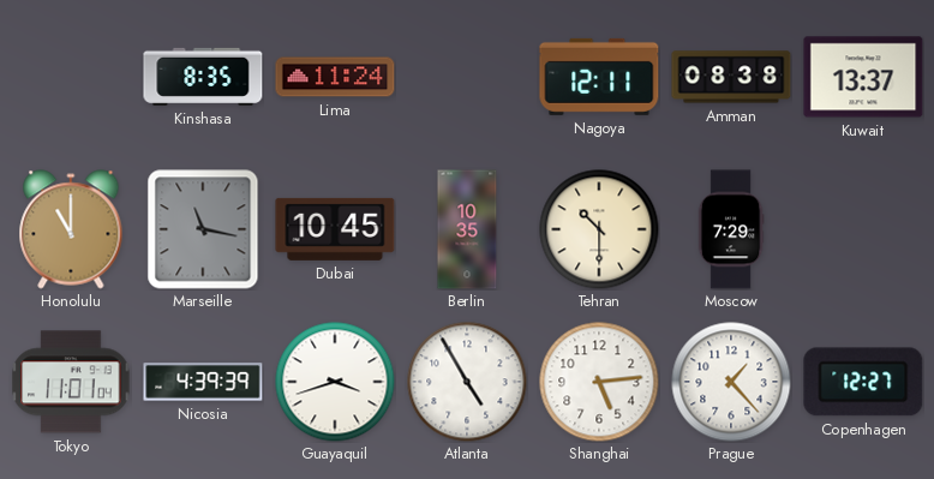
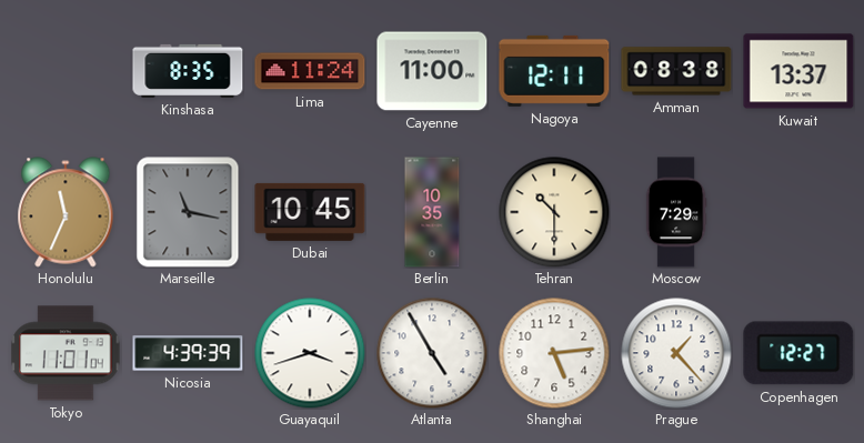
Cayenne: none -> 11:00
Honolulu: 11:00 -> 11:34
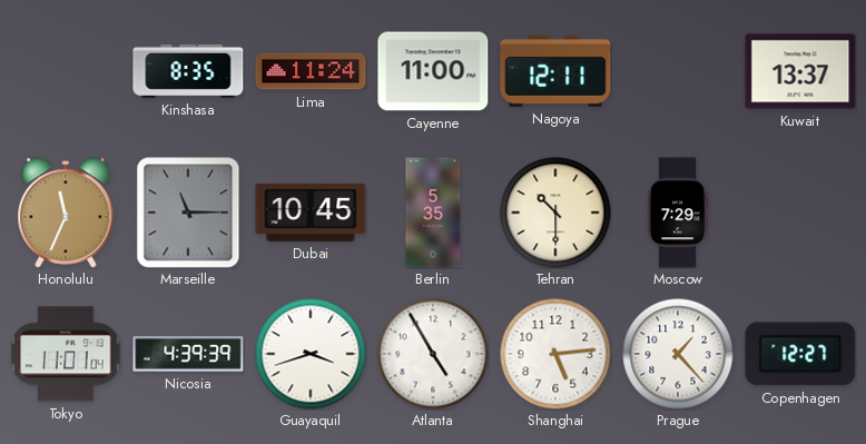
Amman: 08:38 -> none
Marseille: 11:17 -> 11:15
Berlin: 10:35 -> 5:35
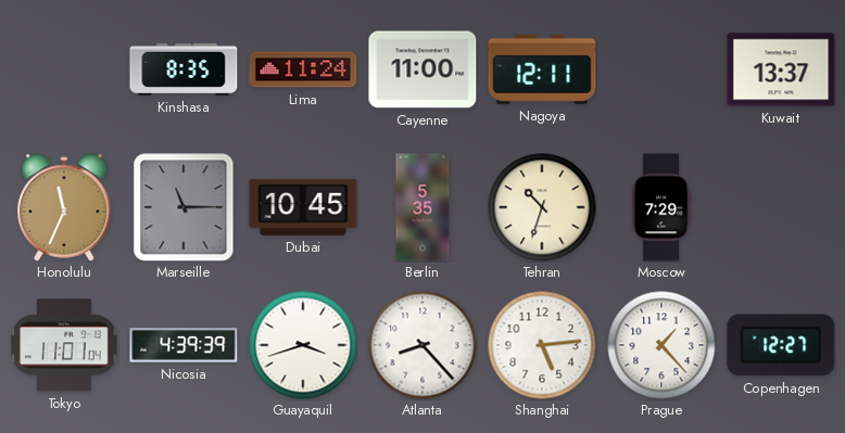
Tehran: 10:30 -> 10:33
Atlanta: 4:55 -> 8:23
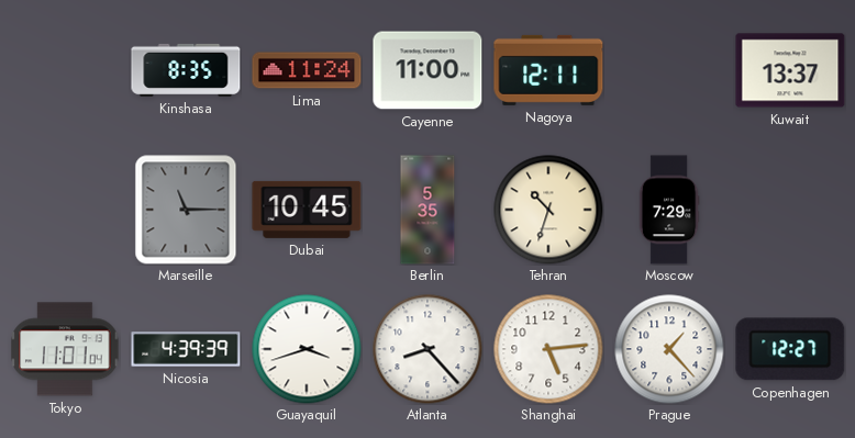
Honolulu: 11:34 -> none
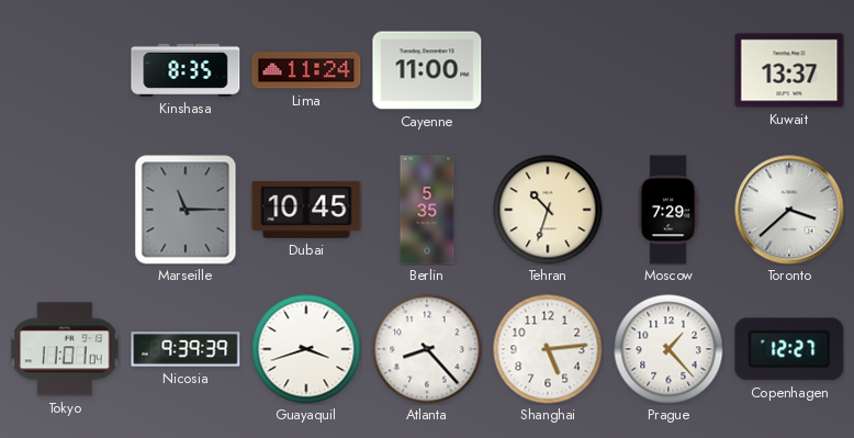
Nagoya: 12:11 -> none
Toronto: none -> 3:38
Nicosia: 4:39 -> 9:39
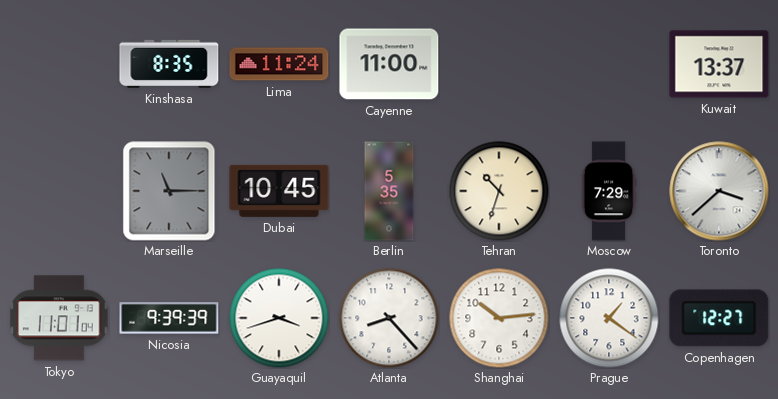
Shanghai: 5:14 -> 10:14
Prague: 1:23 -> 1:21
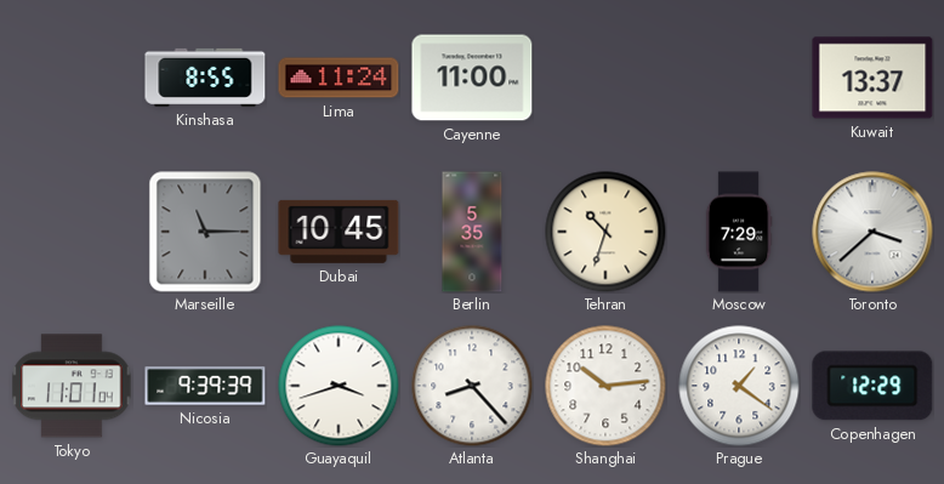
Kinshasa: 8:35 -> 8:55
Copenhagen: 12:27 -> 12:29
